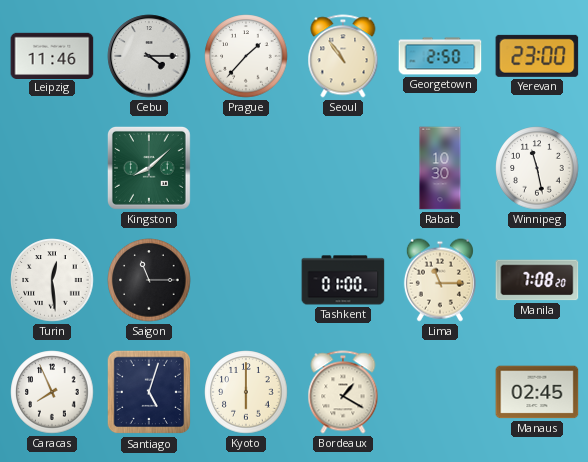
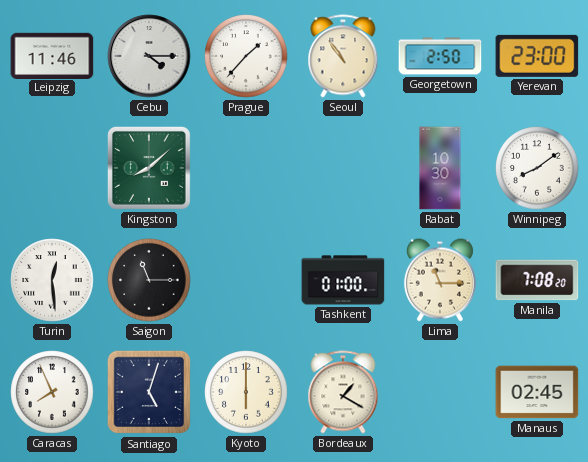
Winnipeg: 11:28 -> 8:09
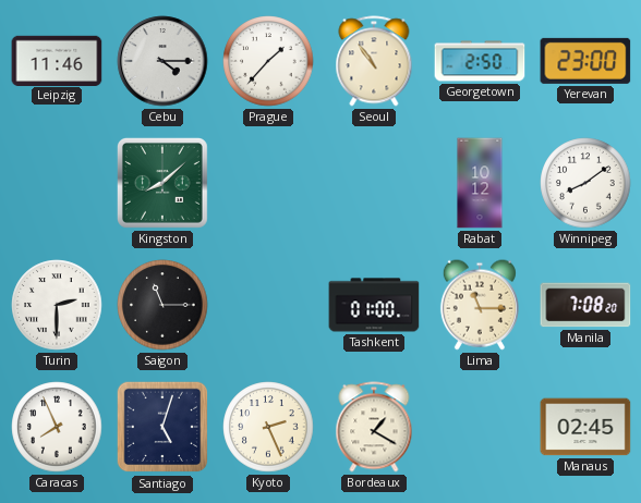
Rabat: 10:30 -> 10:12
Turin: 12:29 -> 2:30
Kyoto: 6:00 -> 2:26
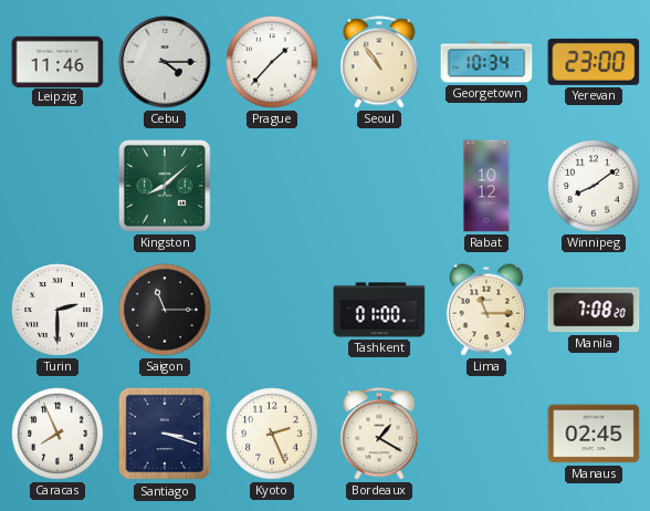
Georgetown: 2:50 -> 10:34
Santiago: 5:03 -> 3:18
